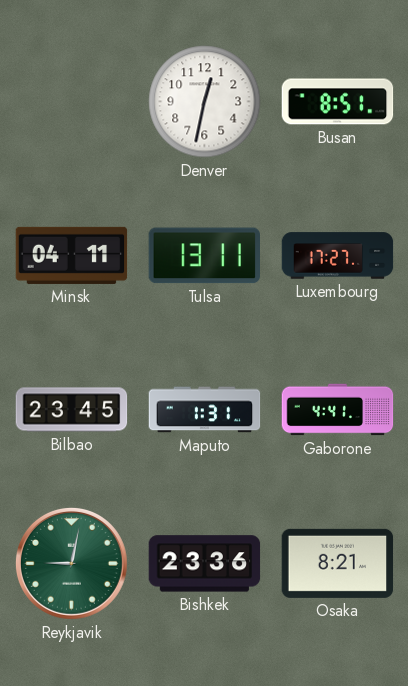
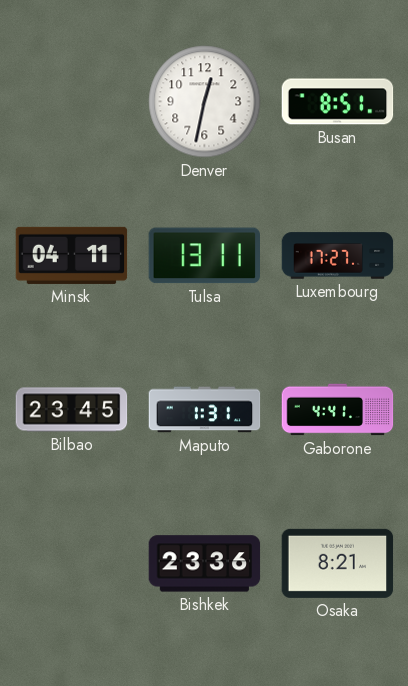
Reykjavik: 9:02 -> none
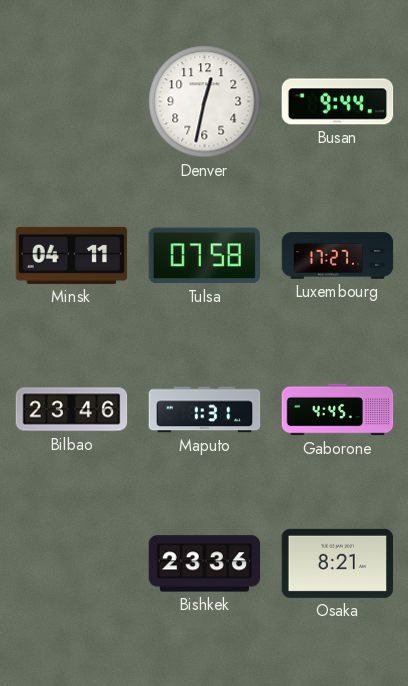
Busan: 8:51 -> 9:44
Tulsa: 13:11 -> 07:58
Bilbao: 23:45 -> 23:46
Gaborone: 4:41 -> 4:45
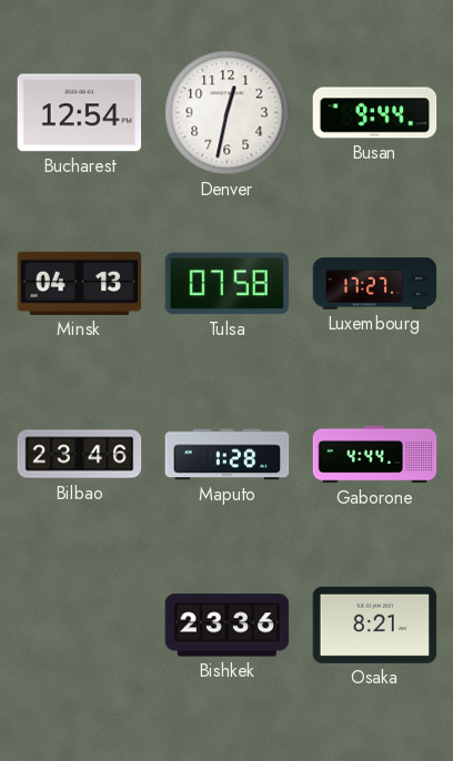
Bucharest: none -> 12:54
Minsk: 04:11 -> 04:13
Maputo: 1:31 -> 1:28
Gaborone: 4:45 -> 4:44
